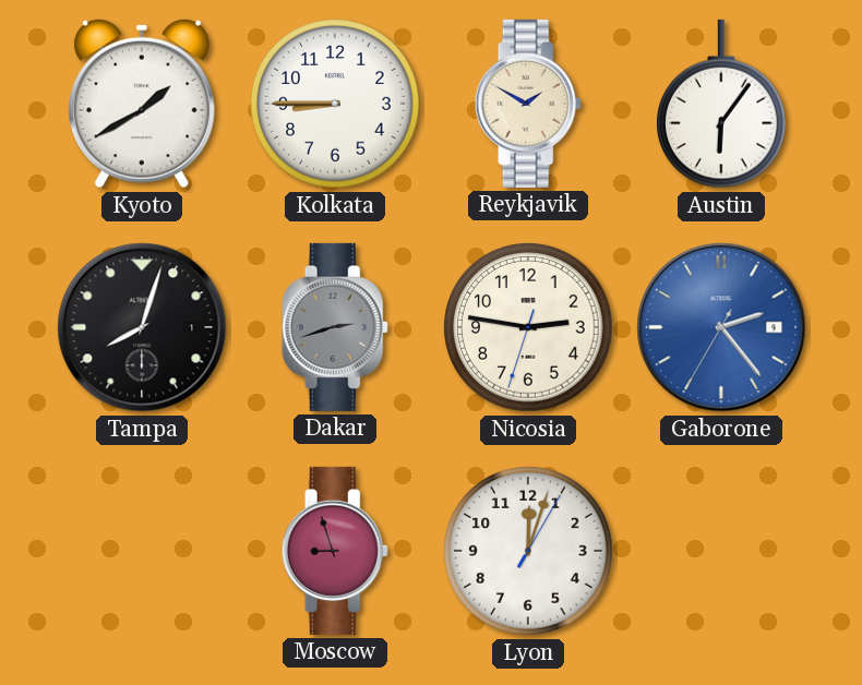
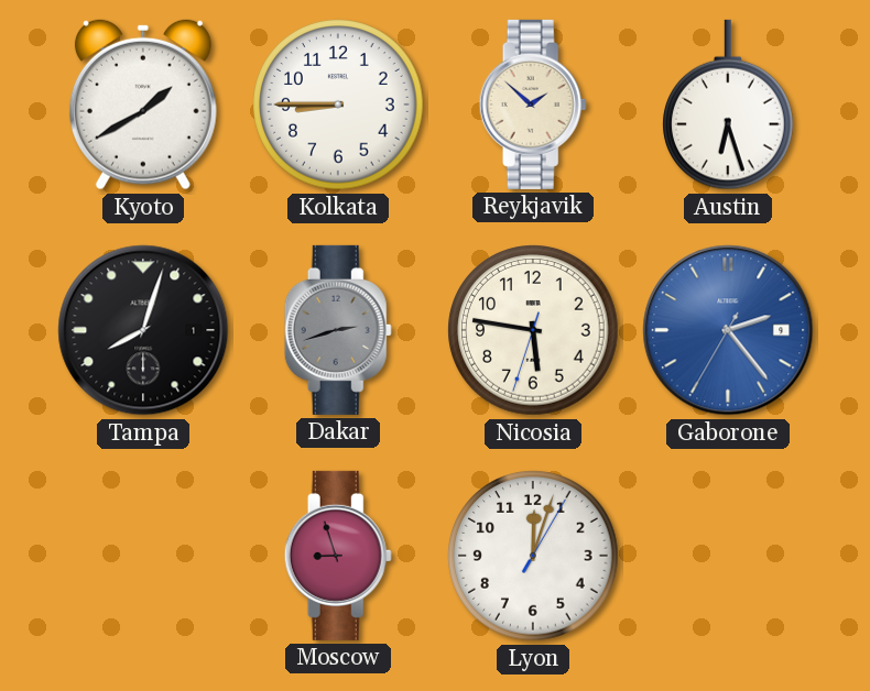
Reykjavik: 1:50 -> 1:52
Austin: 6:06 -> 6:27
Nicosia: 2:46 -> 5:46
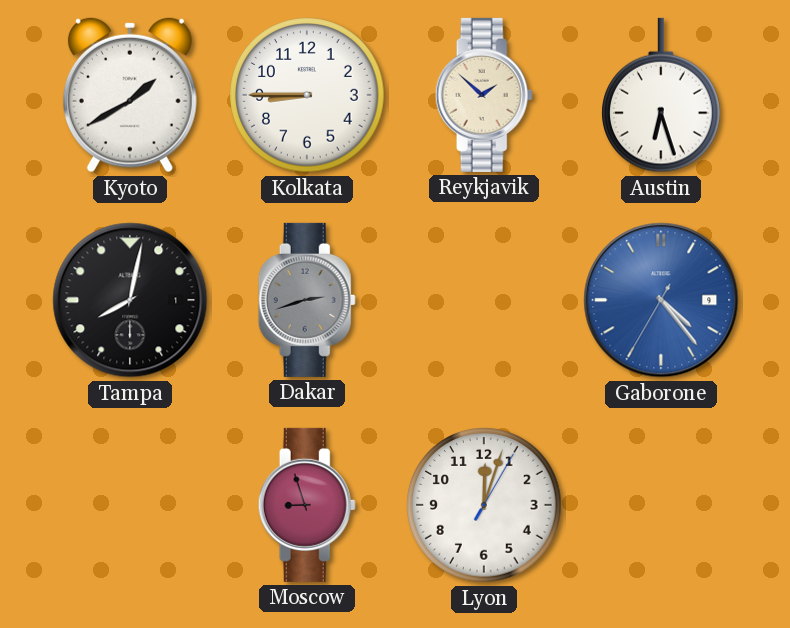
Tampa: 8:03 -> 8:02
Nicosia: 5:46 -> none
Gaborone: 2:23 -> 4:23
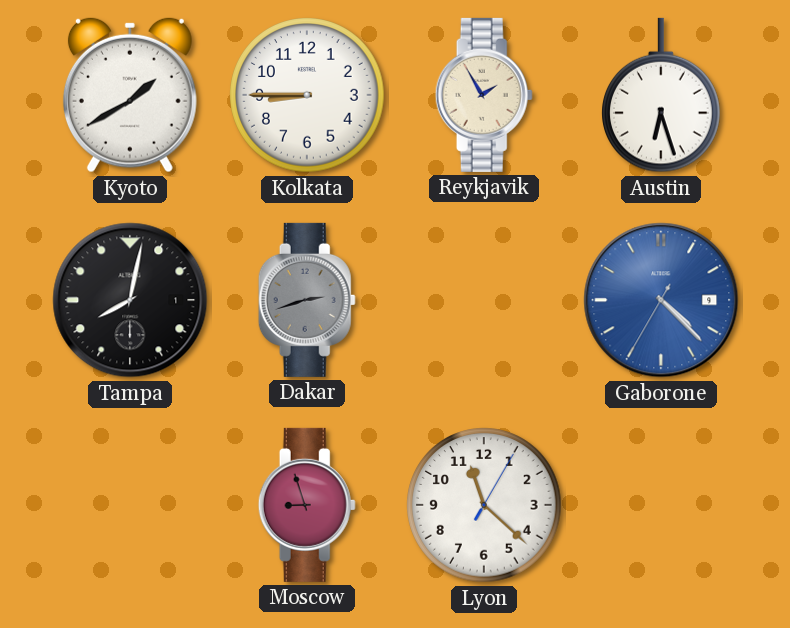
Reykjavik: 1:52 -> 1:55
Gaborone: 4:23 -> 4:22
Lyon: 12:03 -> 11:22
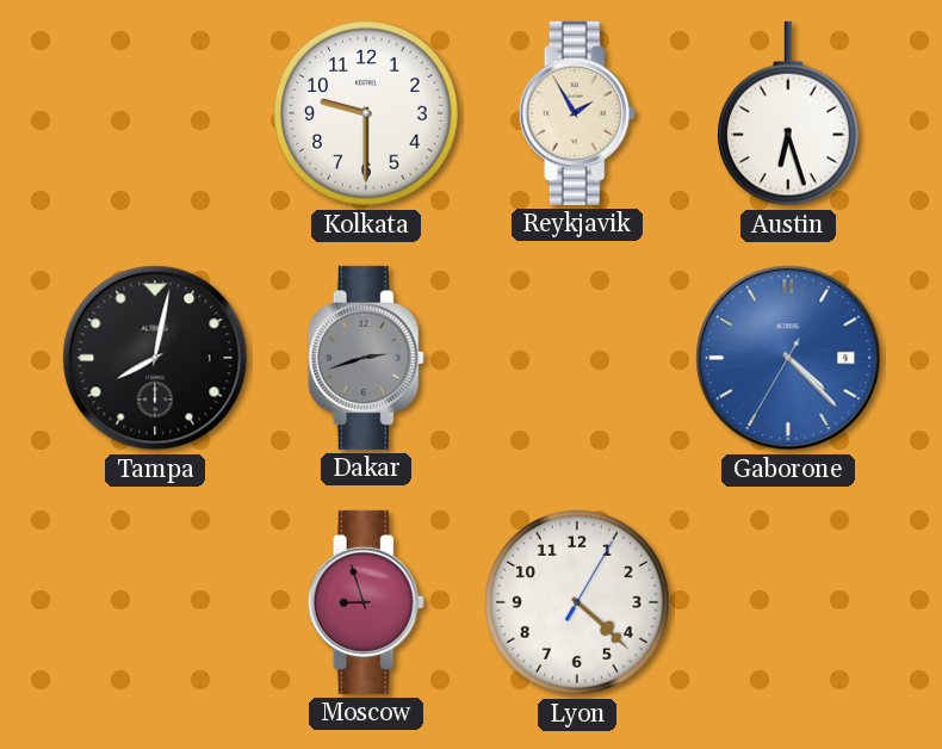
Kyoto: 1:40 -> none
Kolkata: 8:45 -> 9:30
Lyon: 11:22 -> 4:22
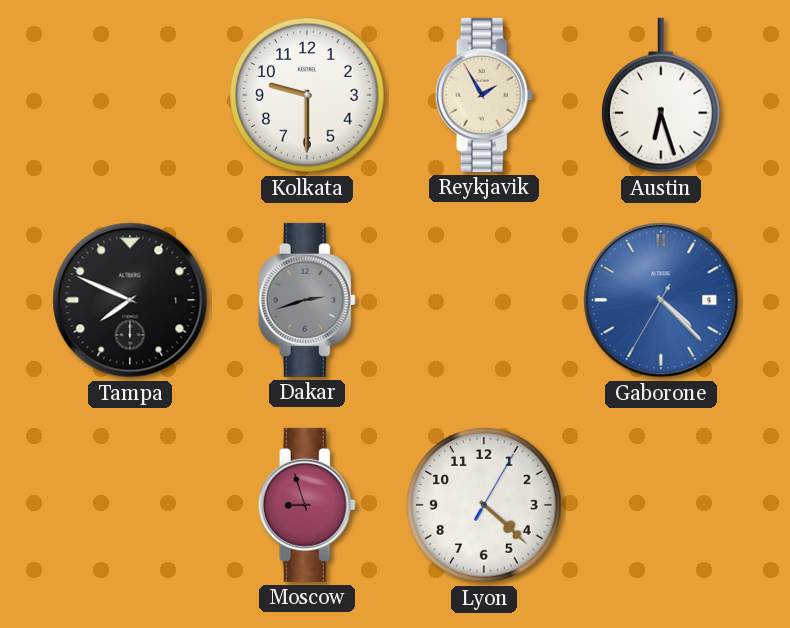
Tampa: 8:02 -> 7:49
